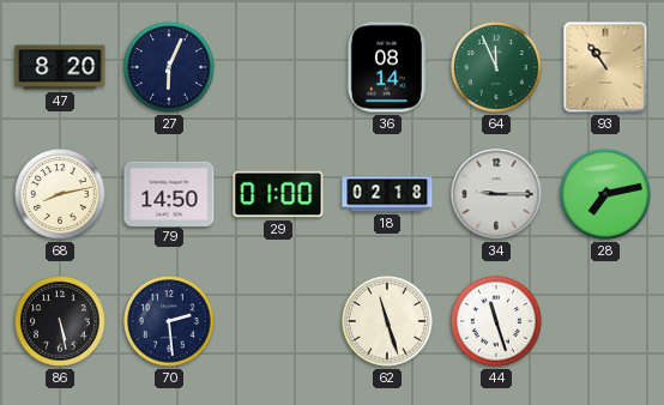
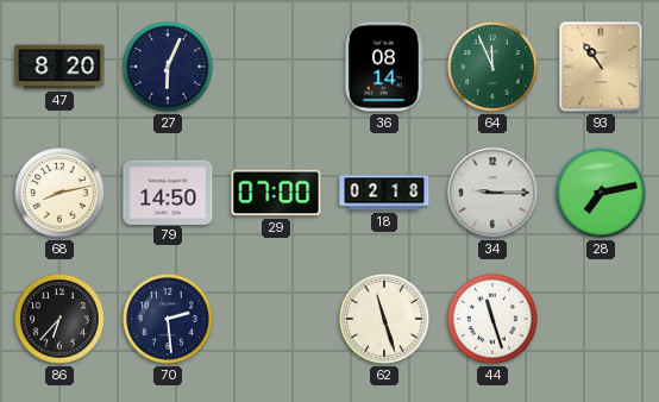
29: 01:00 -> 07:00
86: 5:28 -> 6:37
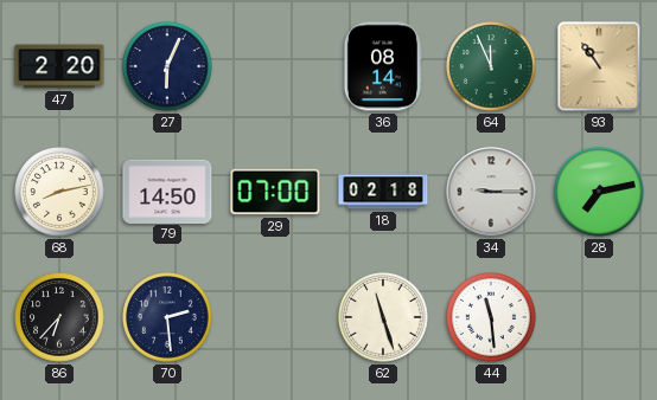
47: 8:20 -> 2:20
44: 11:27 -> 11:29
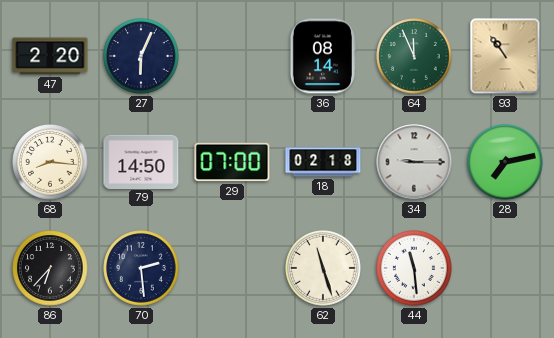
68: 8:13 -> 8:16
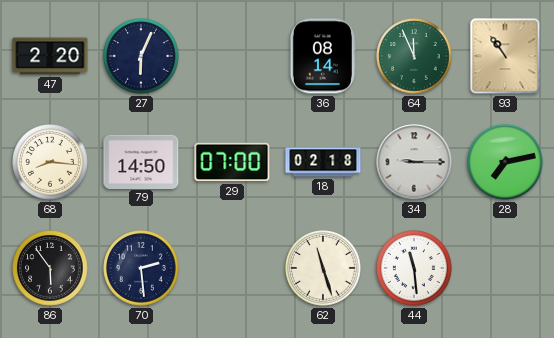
86: 6:37 -> 5:54
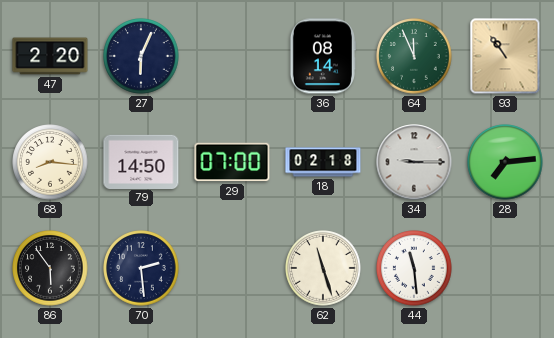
28: 7:13 -> 7:14
